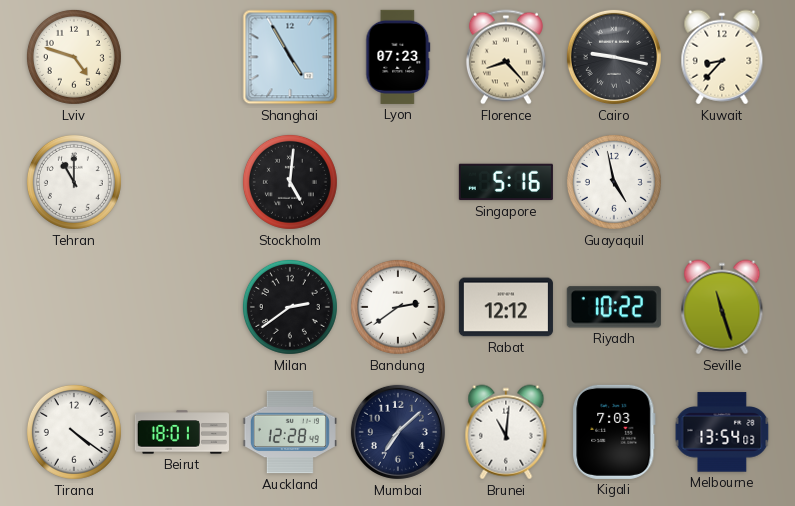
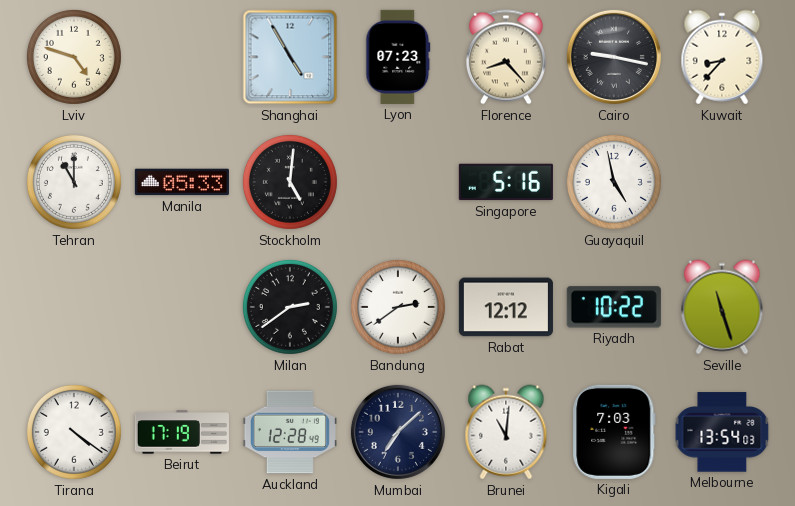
Manila: none -> 05:33
Beirut: 18:01 -> 17:19
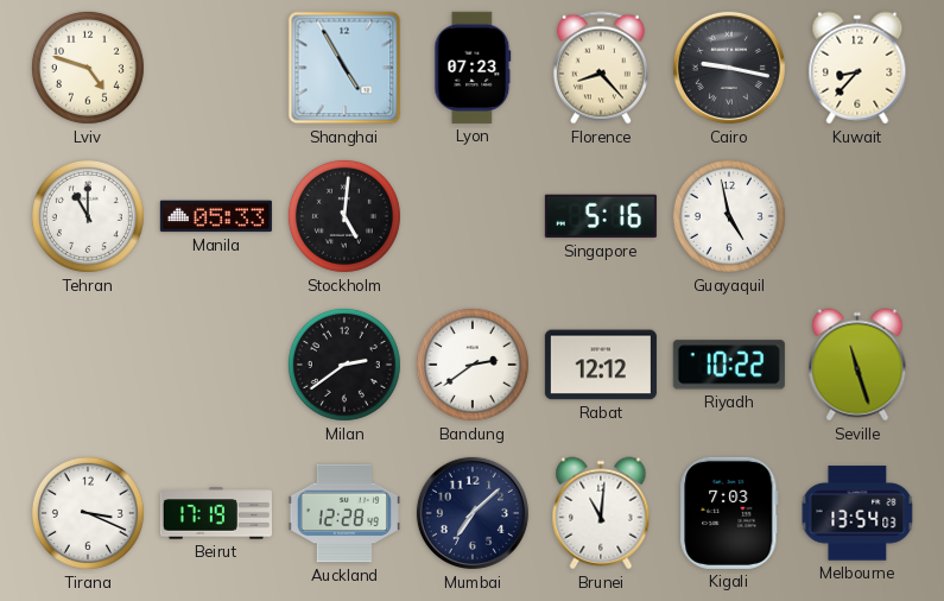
Tirana: 4:21 -> 3:19
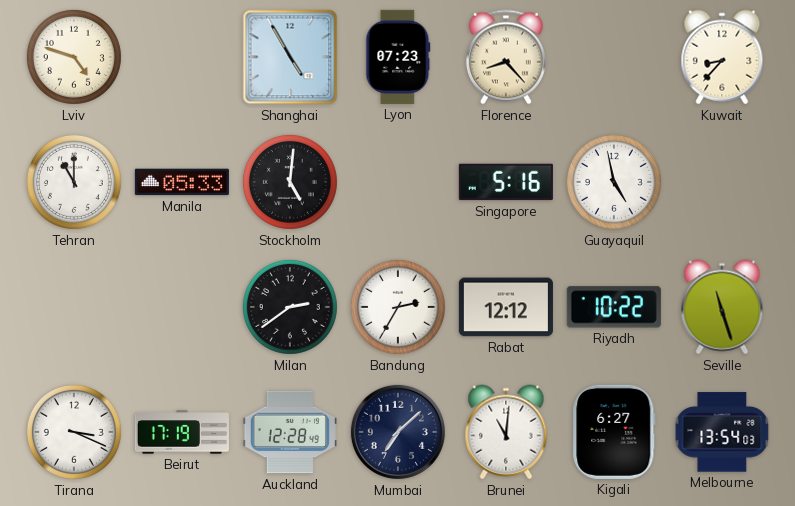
Cairo: 9:17 -> none
Bandung: 2:39 -> 2:35
Kigali: 7:03 -> 6:27
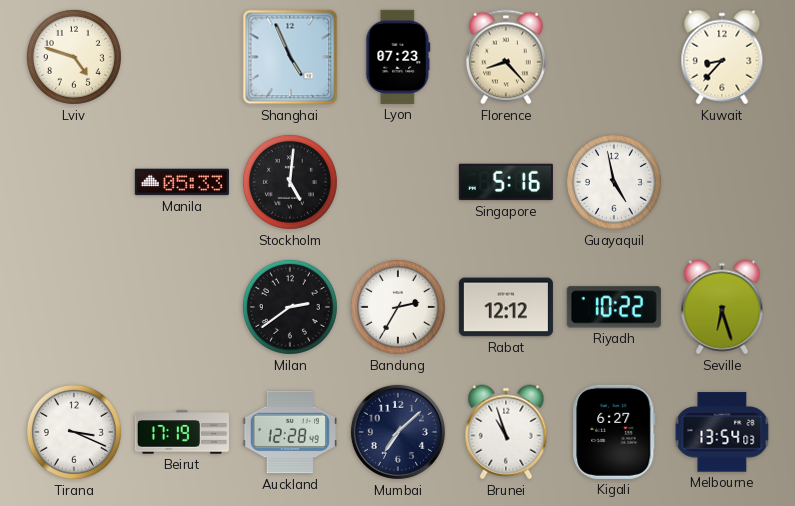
Shanghai: 4:55 -> 4:56
Tehran: 11:00 -> none
Seville: 11:27 -> 6:27
Brunei: 11:01 -> 10:57
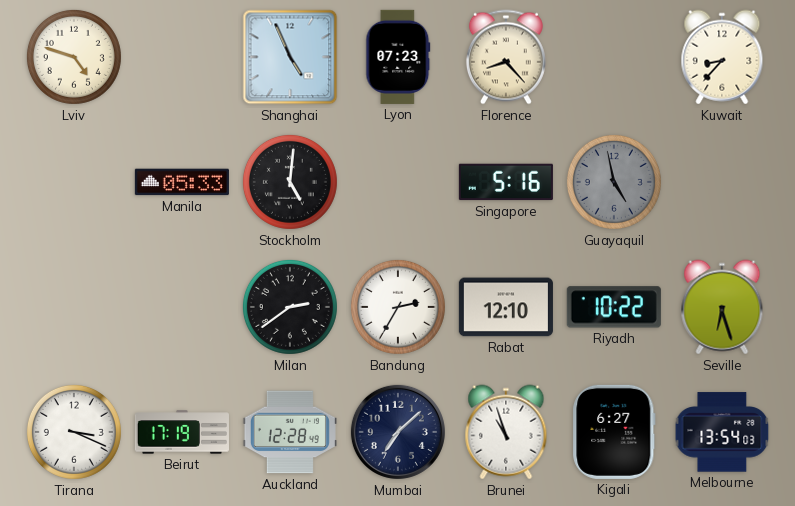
Guayaquil dial: white -> grey
Rabat: 12:12 -> 12:10
